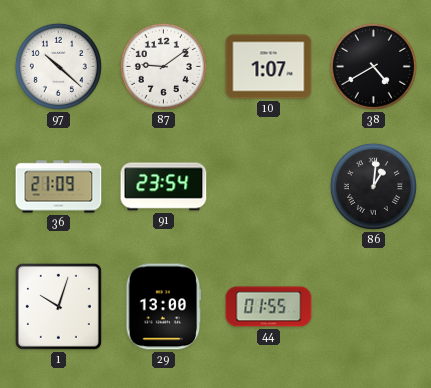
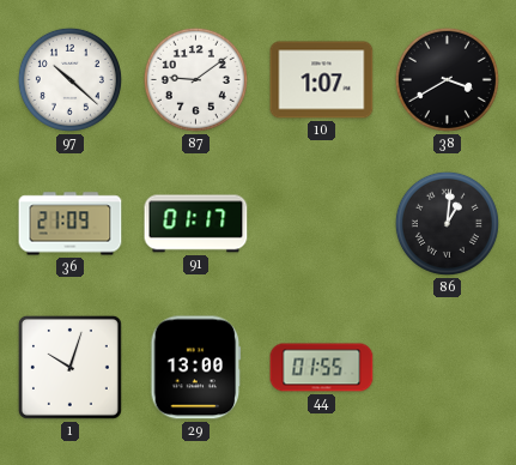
38: 4:40 -> 3:40
91: 23:54 -> 01:17
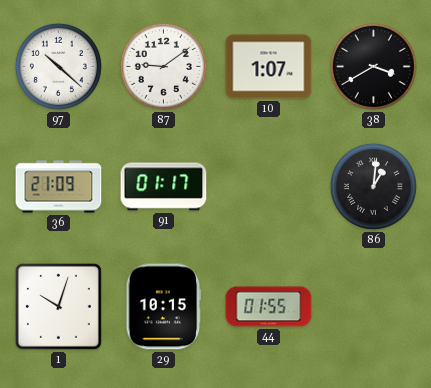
29: 13:00 -> 10:15
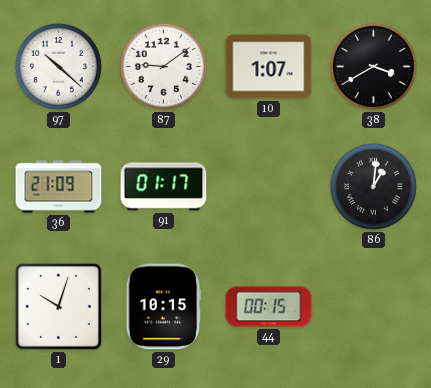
44: 01:55 -> 00:15
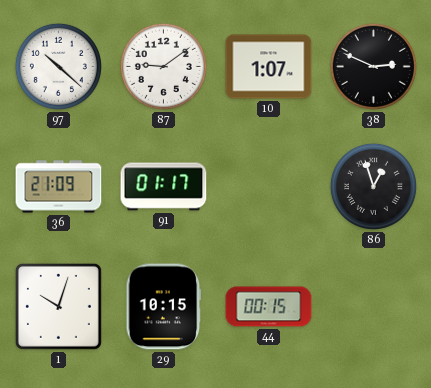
38: 3:40 -> 2:49
86: 1:01 -> 12:57
